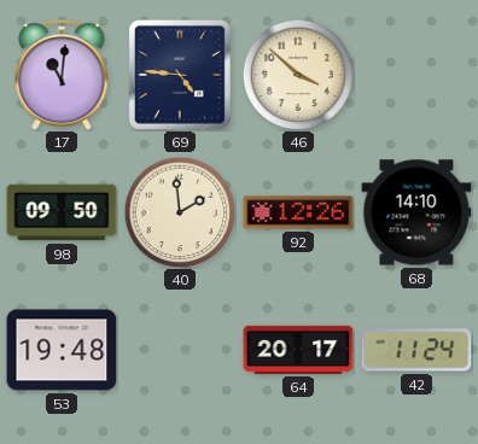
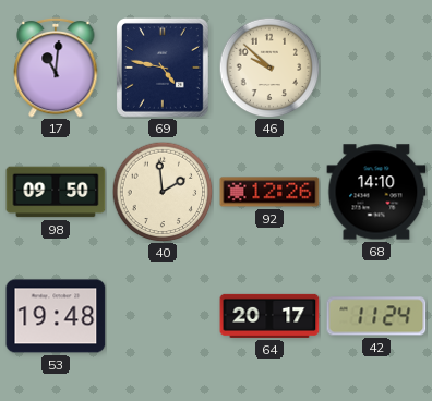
69: 4:46 -> 4:47
46: 3:52 -> 9:52
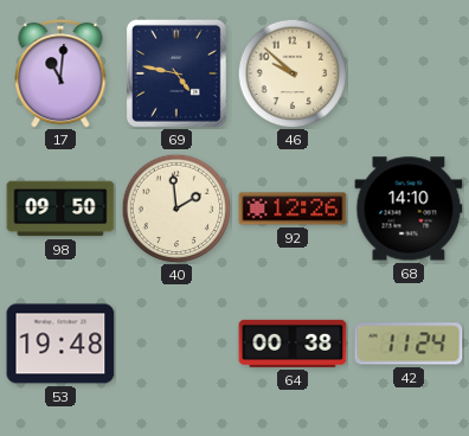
64: 20:17 -> 00:38
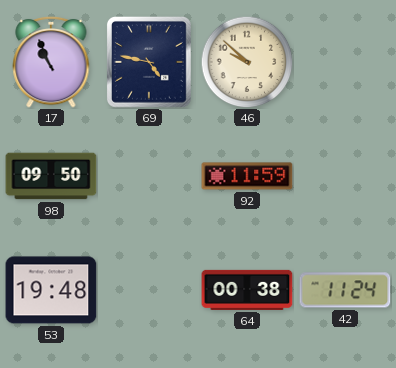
17: 11:01 -> 10:56
40: 1:59 -> none
92: 12:26 -> 11:59
68: 14:10 -> none
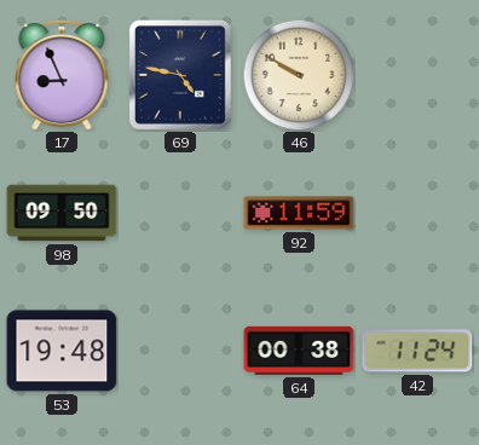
17: 10:56 -> 8:56
46: 9:52 -> 9:50
